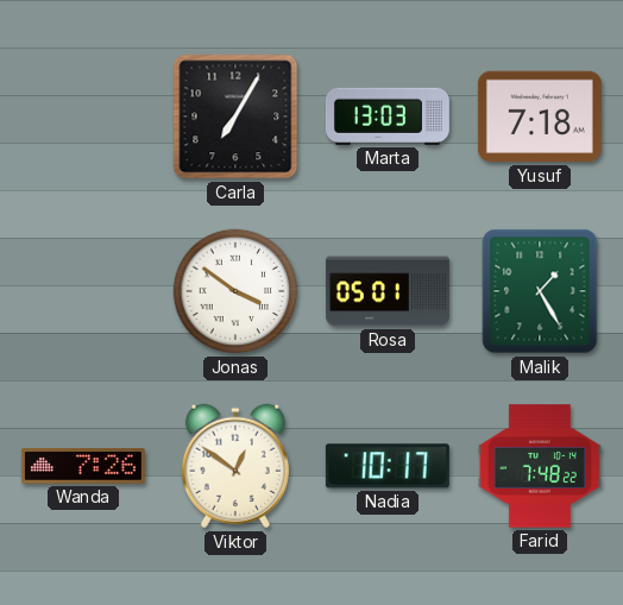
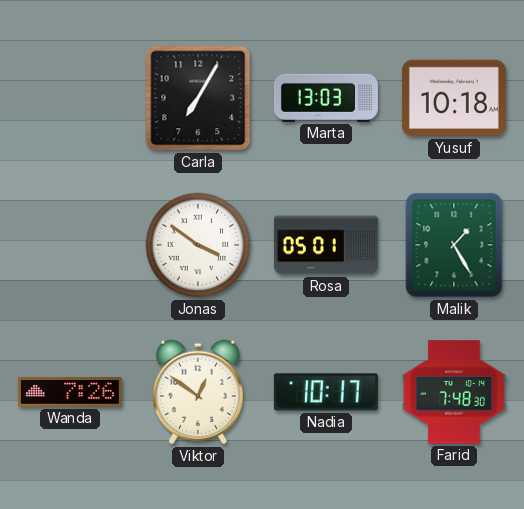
Yusuf: 7:18 -> 10:18
Farid: 7:48:22 -> 7:48:30
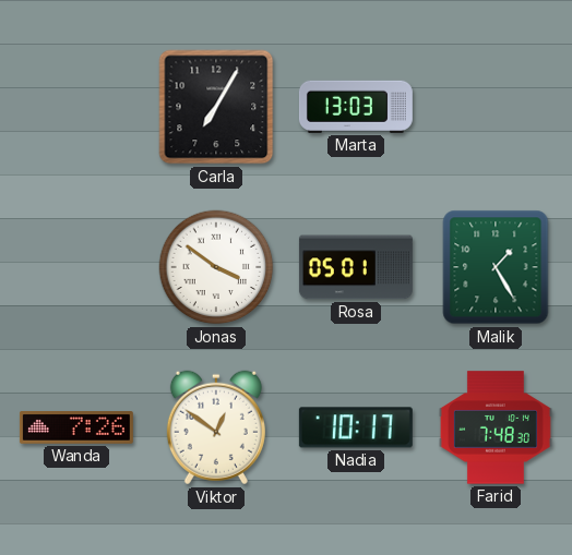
Yusuf: 10:18 -> none
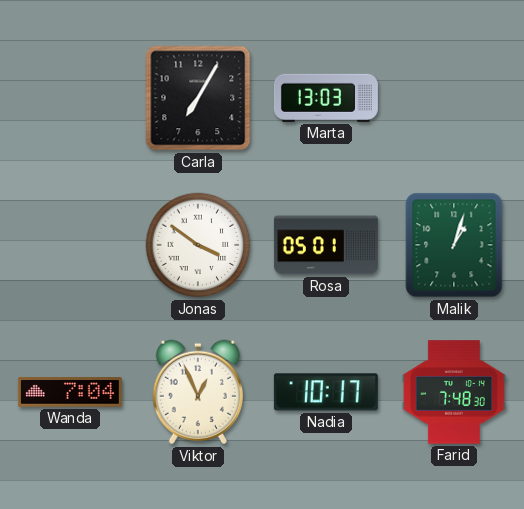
Malik: 1:25 -> 1:03
Wanda: 7:26 -> 7:04
Viktor: 12:51 -> 12:56
